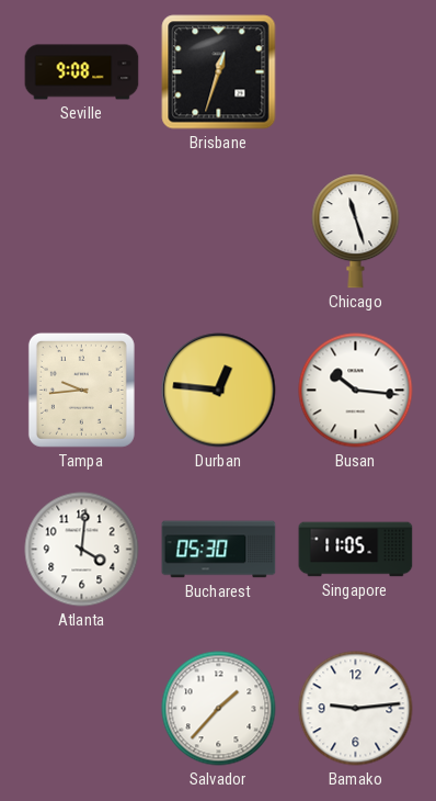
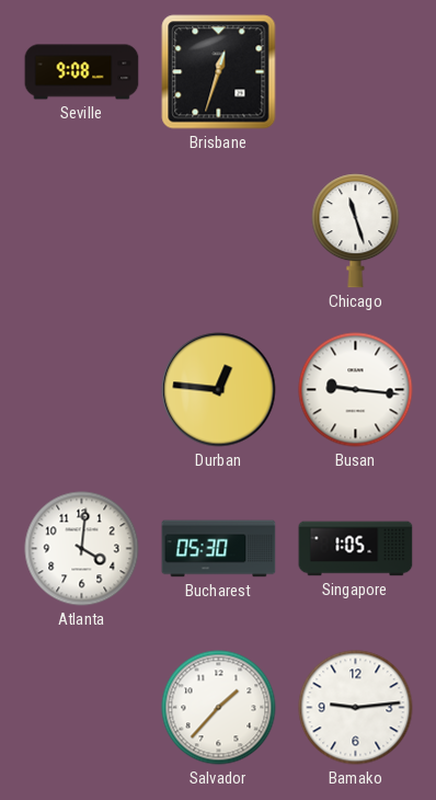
Tampa: 9:44 -> none
Busan: 10:16 -> 9:16
Singapore: 11:05 -> 1:05
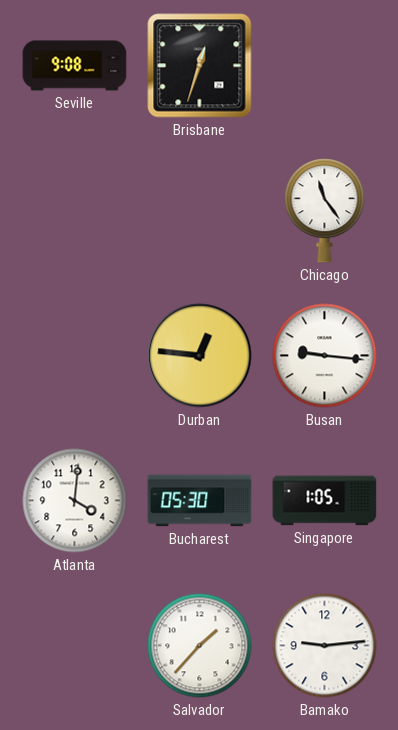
Chicago: 11:27 -> 11:24
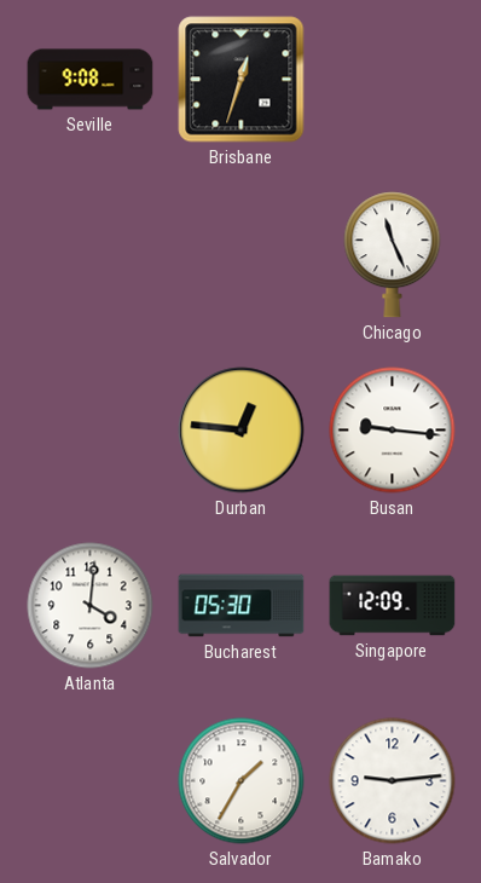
Chicago: 11:24 -> 11:26
Singapore: 1:05 -> 12:09
Salvador: 1:37 -> 1:35
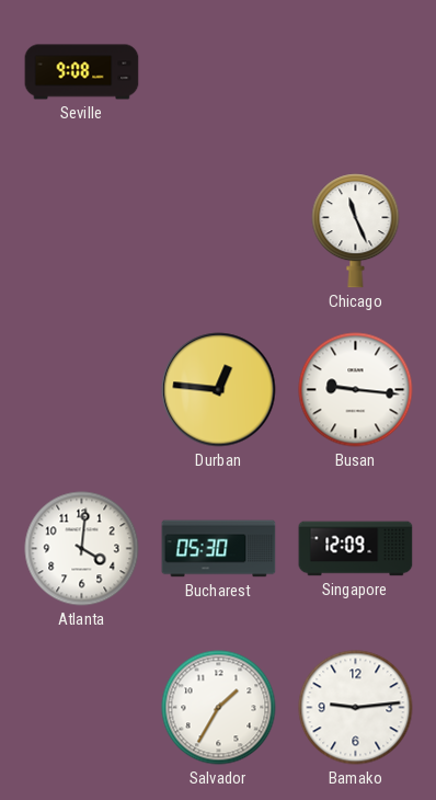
Brisbane: 12:33 -> none
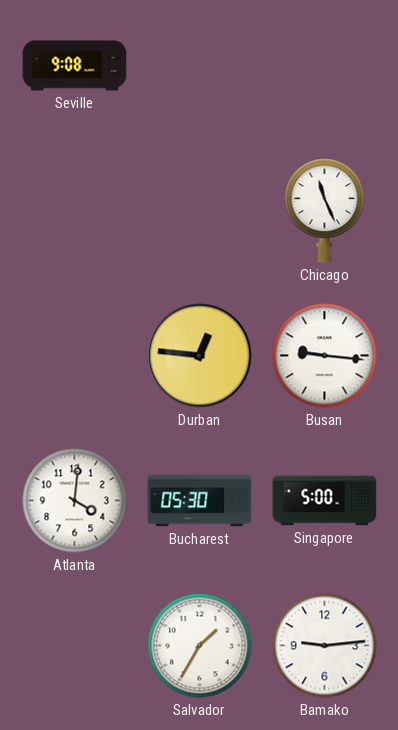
Singapore: 12:09 -> 5:00
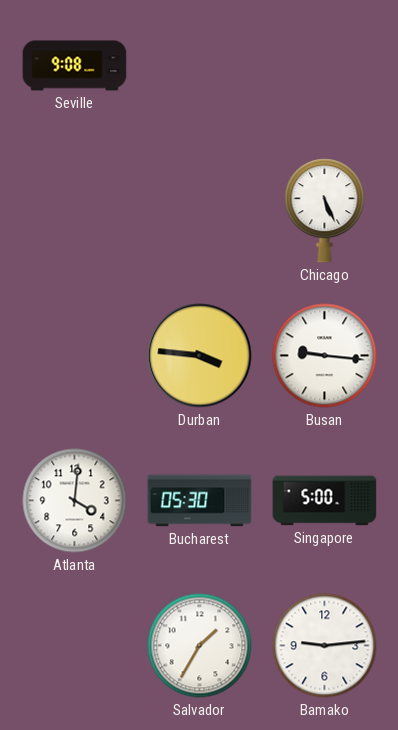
Chicago: 11:26 -> 5:26
Durban: 12:46 -> 3:46
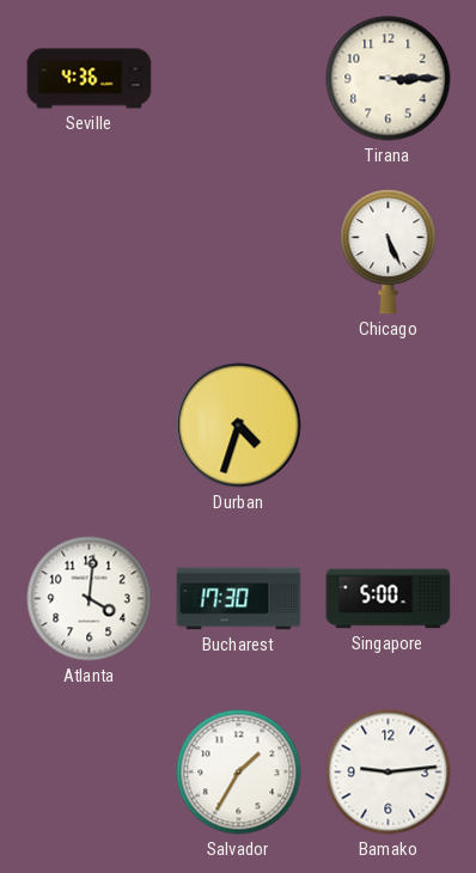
Seville: 9:08 -> 4:36
Tirana: none -> 3:15
Durban: 3:46 -> 4:33
Busan: 9:16 -> none
Bucharest: 05:30 -> 17:30
